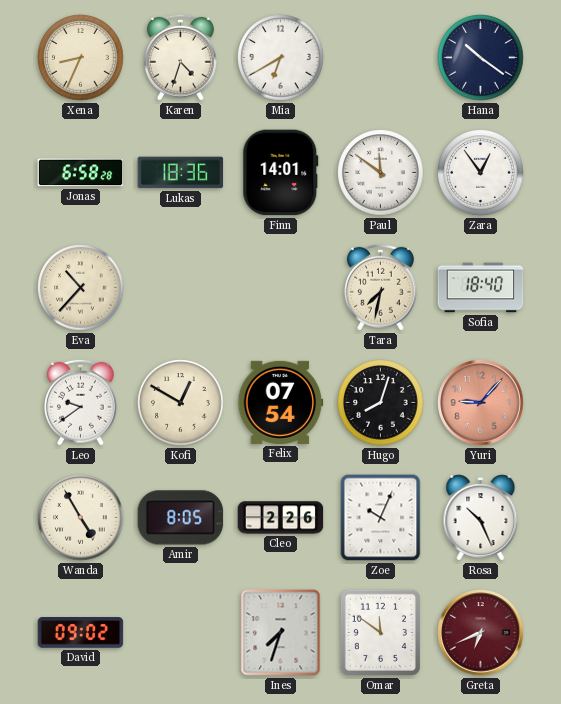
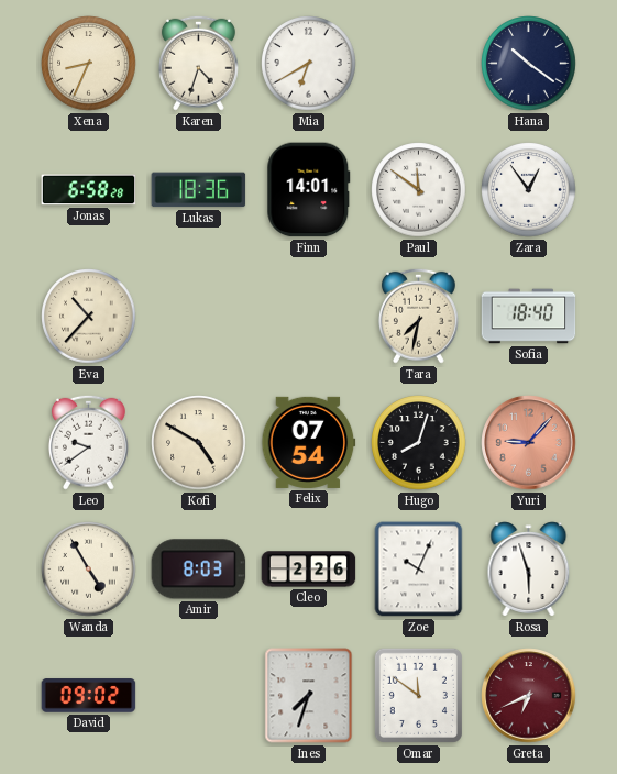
Kofi: 12:50 -> 4:50
Amir: 8:05 -> 8:03
Rosa: 10:26 -> 5:57
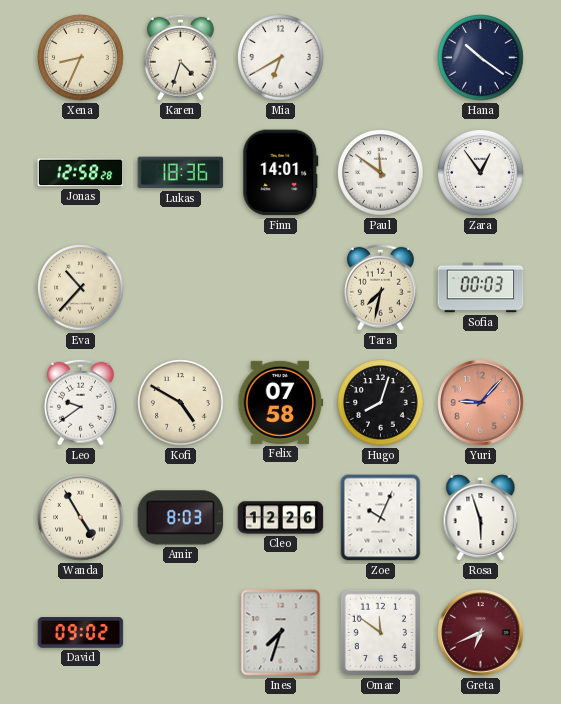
Jonas: 6:58 -> 12:58
Sofia: 18:40 -> 00:03
Felix: 07:54 -> 07:58
Cleo: 2:26 -> 12:26
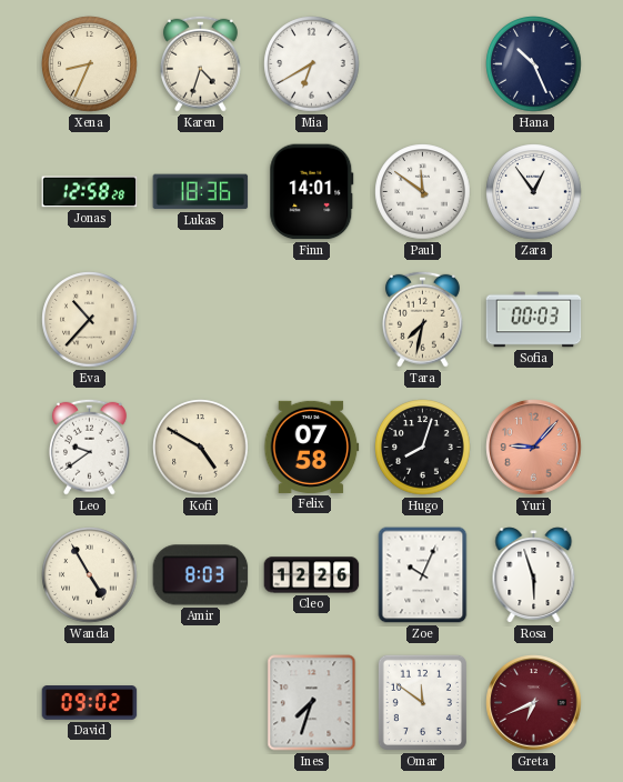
Hana: 10:21 -> 10:26
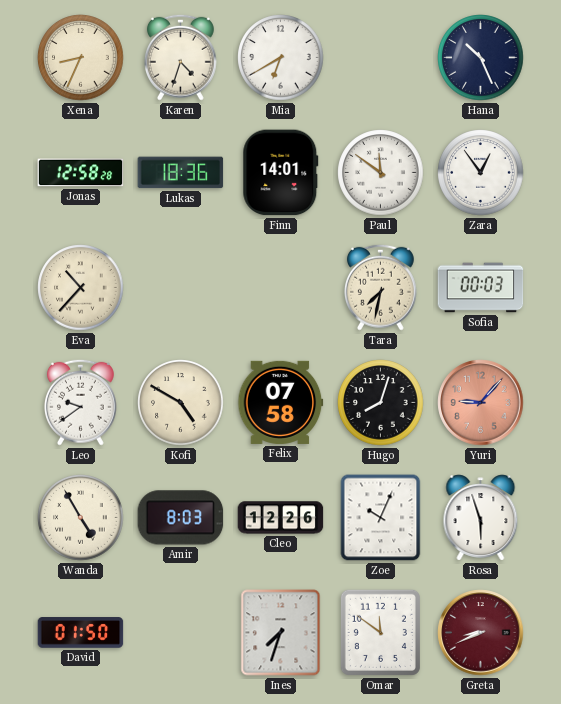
David: 09:02 -> 01:50
Greta: 6:41 -> 8:41
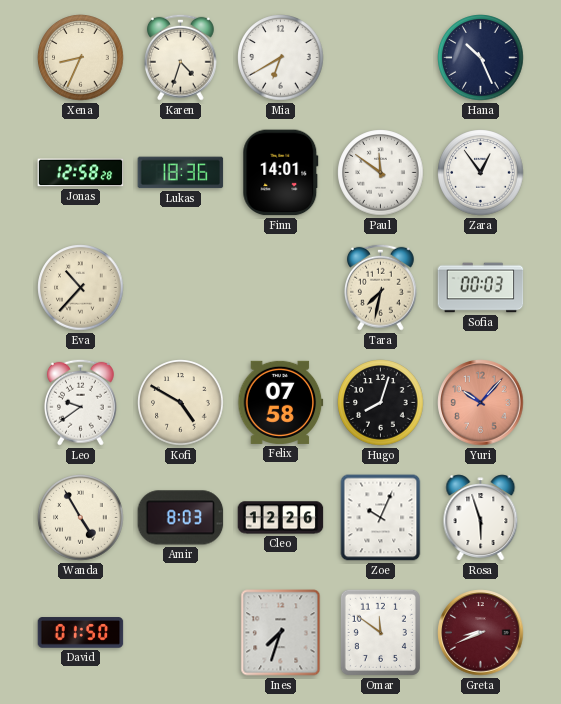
Yuri: 9:07 -> 10:07
